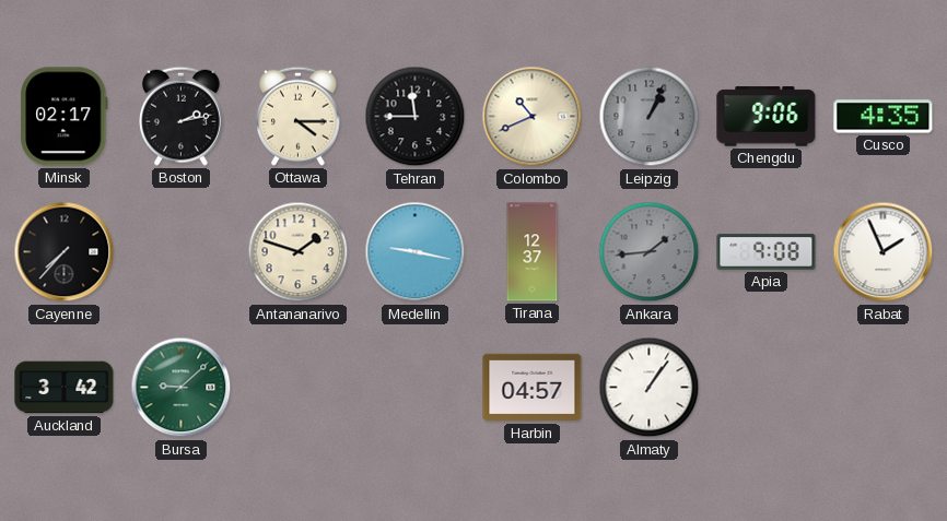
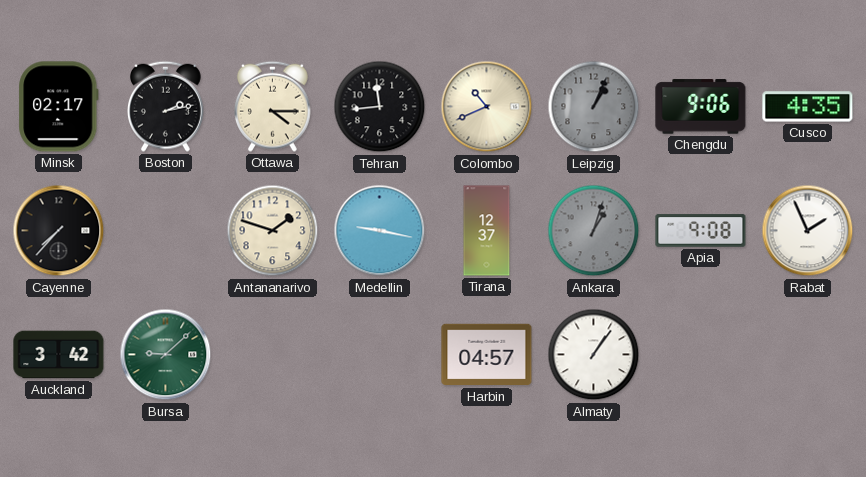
Tehran: 11:45 -> 11:44
Ankara: 1:44 -> 1:03
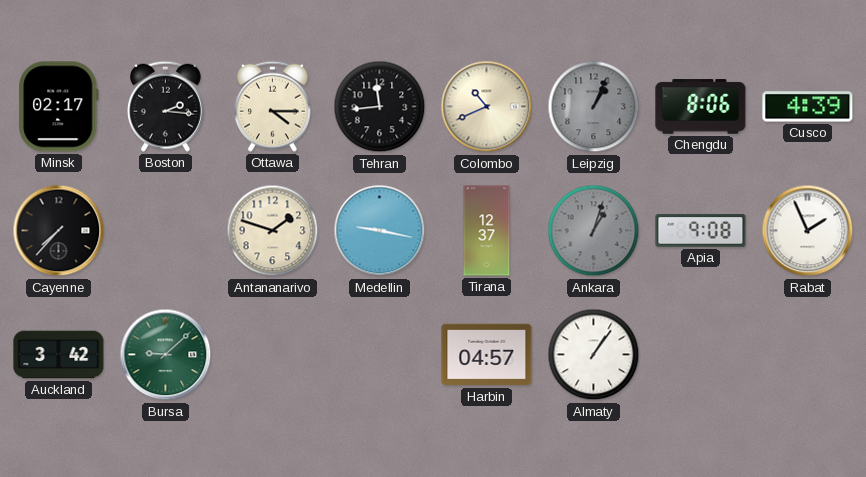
Boston: 2:13 -> 2:16
Chengdu: 9:06 -> 8:06
Cusco: 4:35 -> 4:39
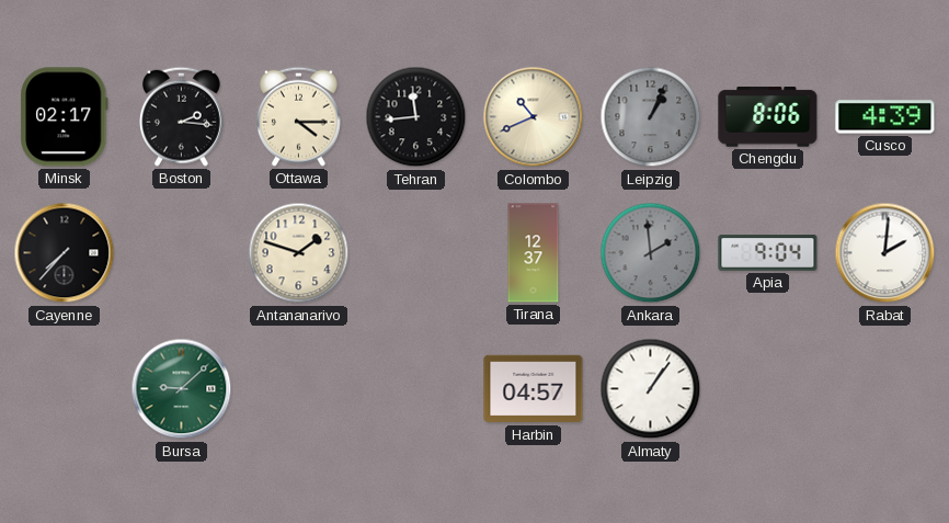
Medellin: 9:17 -> none
Ankara: 1:03 -> 1:59
Apia: 9:08 -> 9:04
Rabat: 1:56 -> 2:01
Auckland: 3:42 -> none
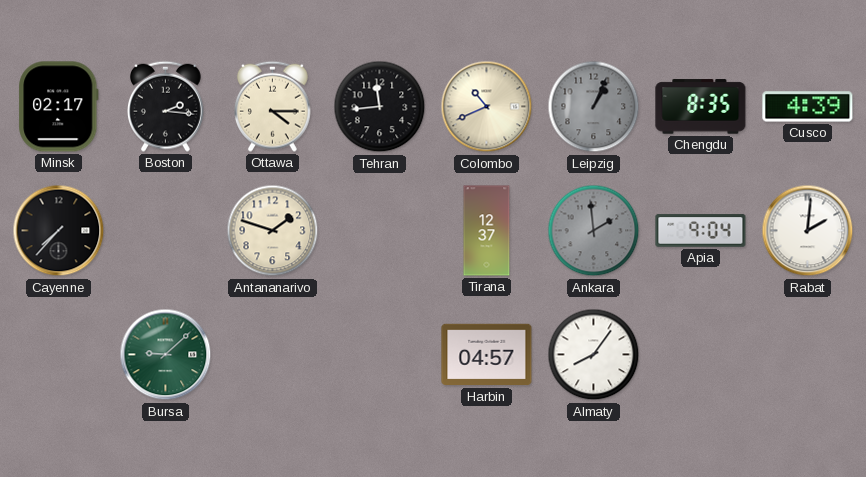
Chengdu: 8:06 -> 8:35
Almaty: 1:06 -> 8:06
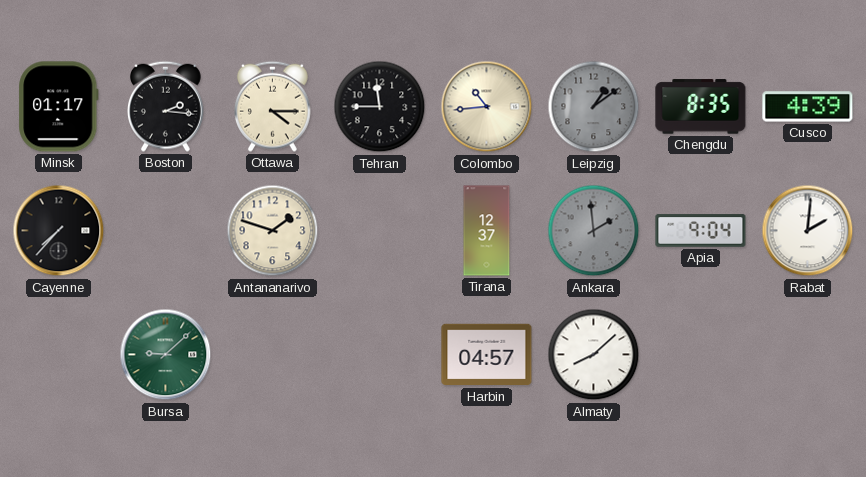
Minsk: 02:17 -> 01:17
Tehran: 11:44 -> 11:45
Colombo: 10:41 -> 10:44
Leipzig: 1:04 -> 1:09
Almaty: 8:06 -> 8:08
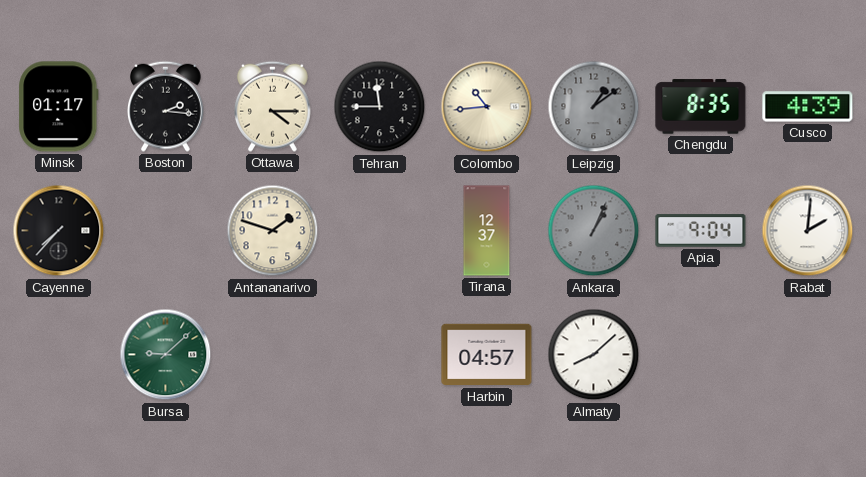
Ankara: 1:59 -> 1:04
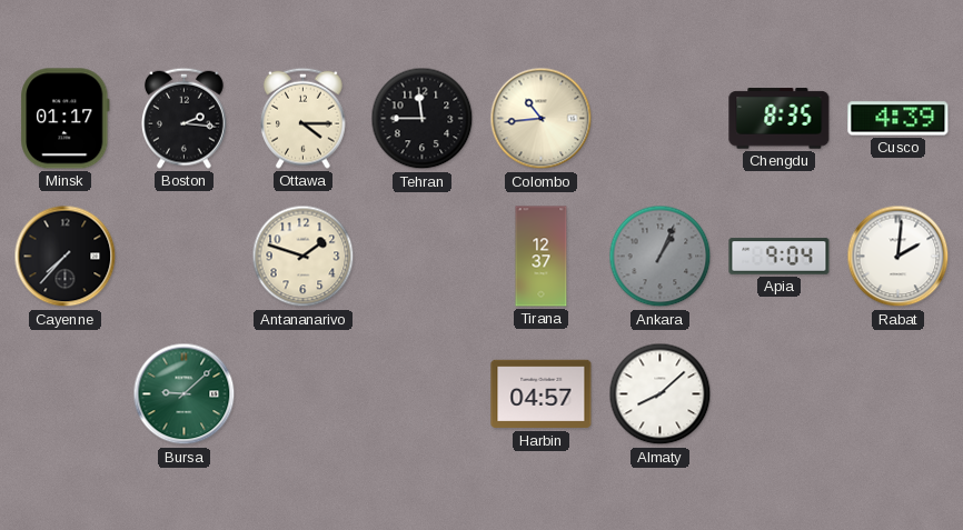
Leipzig: 1:09 -> none
